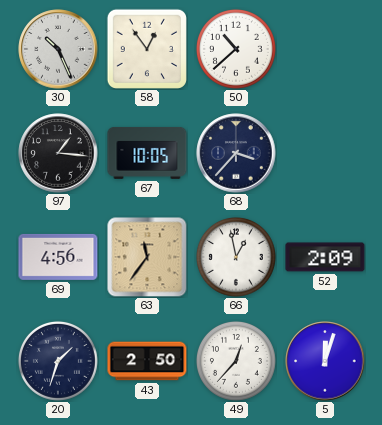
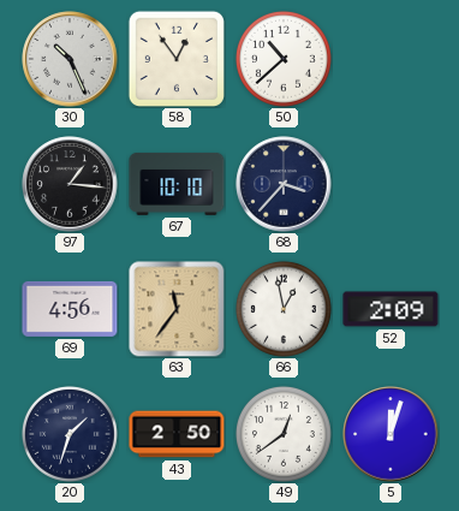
67: 10:05 -> 10:10
49: 12:37 -> 12:39
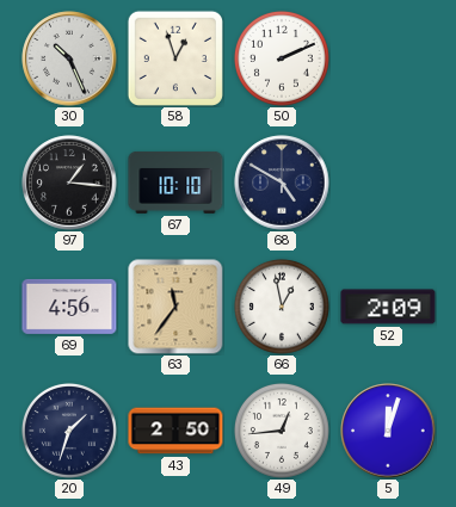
58: 12:54 -> 12:57
50: 10:38 -> 2:11
68: 3:37 -> 4:50
49: 12:39 -> 12:44
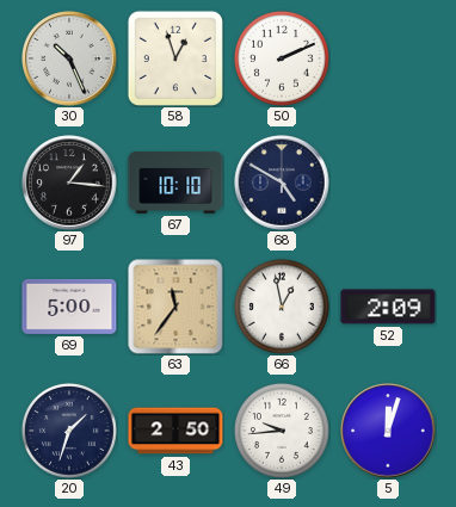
69: 4:56 -> 5:00
49: 12:44 -> 9:44
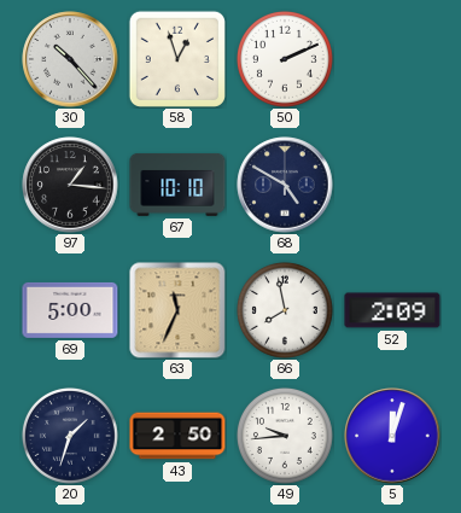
30: 10:26 -> 10:23
63: 11:36 -> 11:34
66: 12:58 -> 7:58
